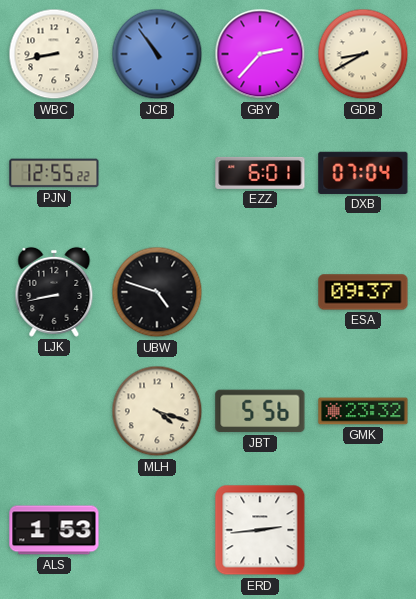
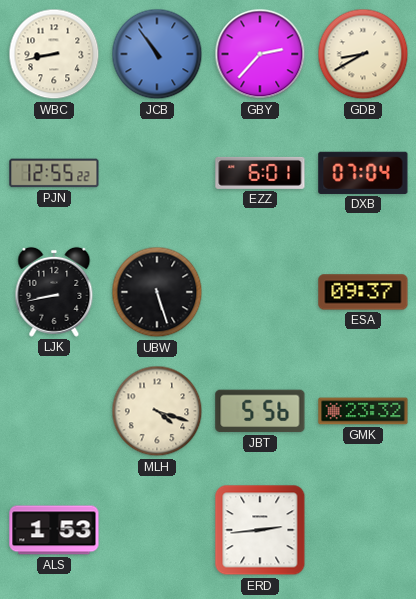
UBW: 4:48 -> 5:27
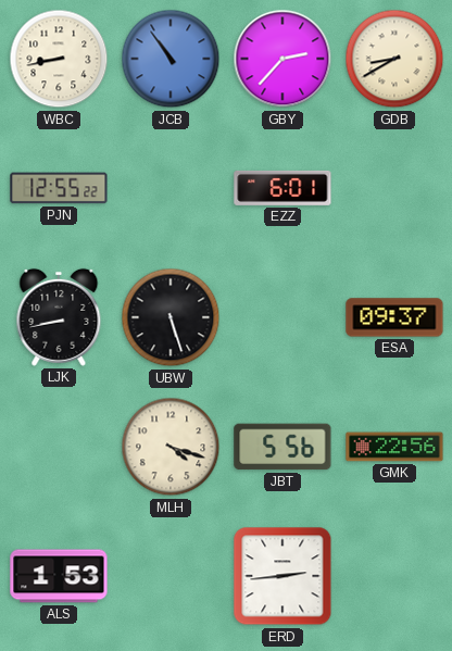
DXB: 07:04 -> none
GMK: 23:32 -> 22:56
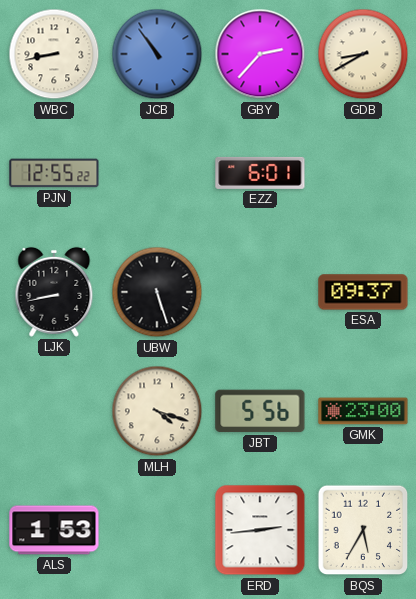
GMK: 22:56 -> 23:00
BQS: none -> 5:35
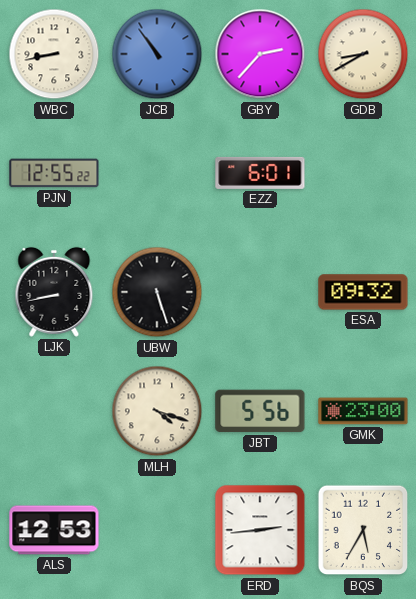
ESA: 09:37 -> 09:32
ALS: 1:53 -> 12:53
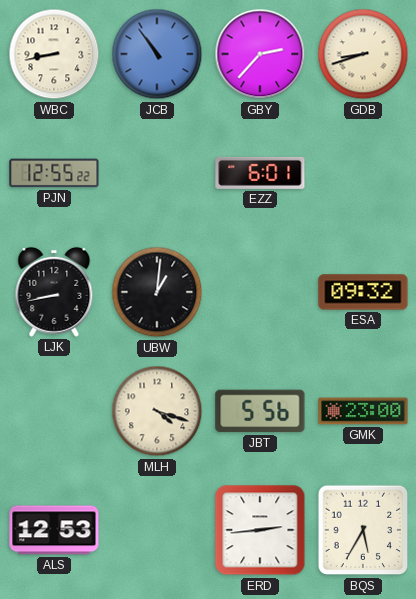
GDB: 8:40 -> 8:42
UBW: 5:27 -> 1:01
